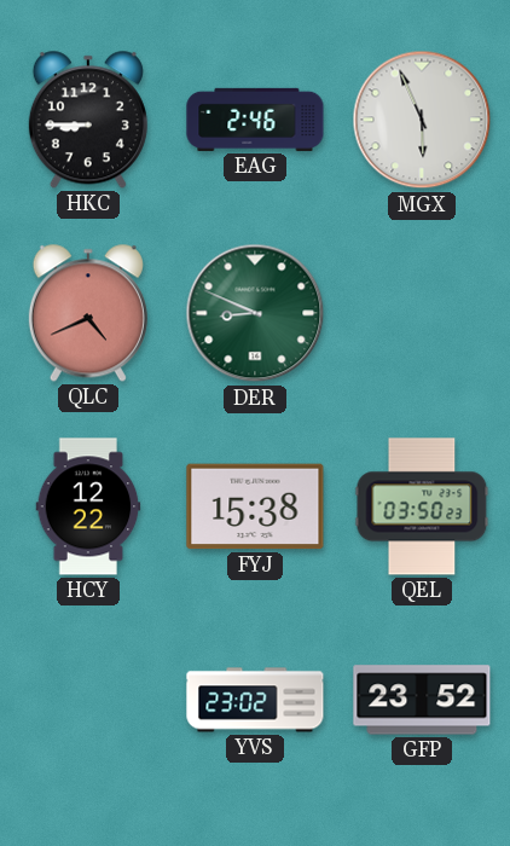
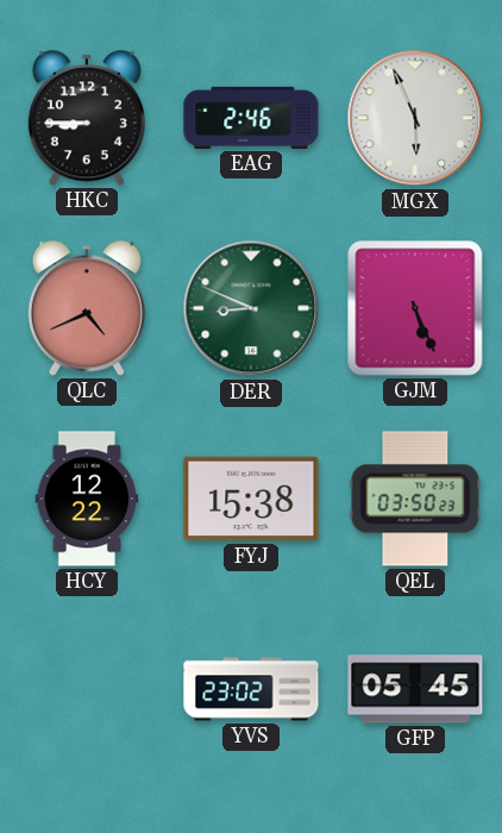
GJM: none -> 5:26
GFP: 23:52 -> 05:45
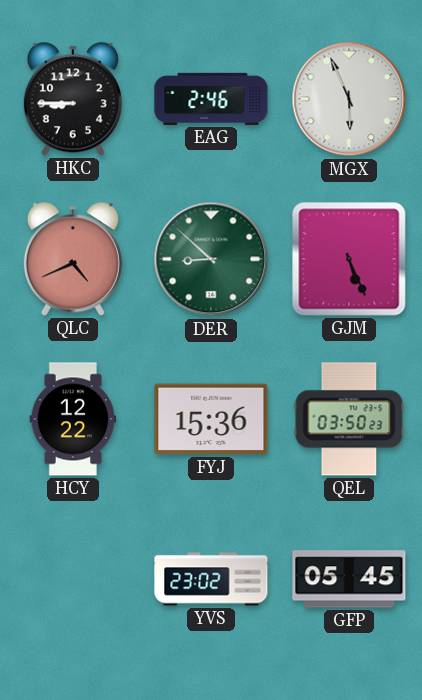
DER: 8:49 -> 8:52
FYJ: 15:38 -> 15:36
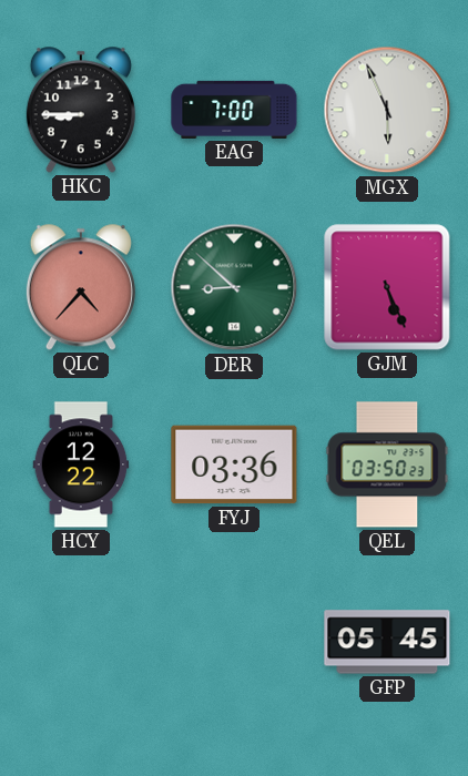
EAG: 2:46 -> 7:00
QLC: 4:41 -> 4:37
FYJ: 15:36 -> 03:36
YVS: 23:02 -> none
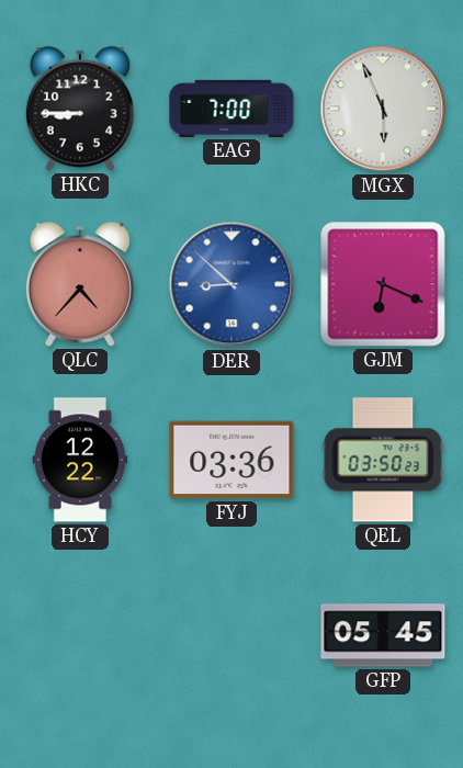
DER dial: green -> blue
GJM: 5:26 -> 6:19
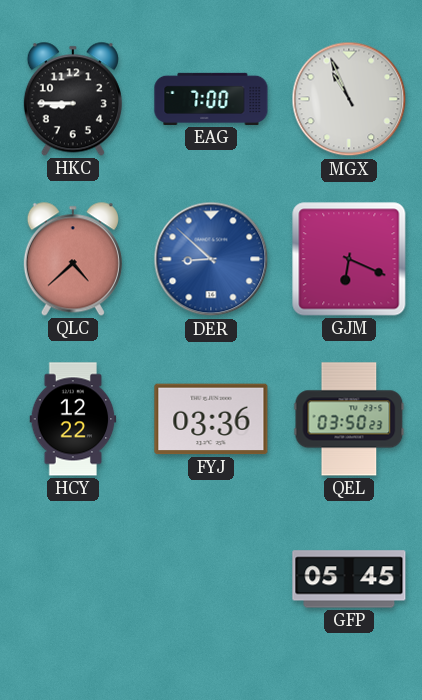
MGX: 5:56 -> 10:56
QLC: 4:37 -> 4:38
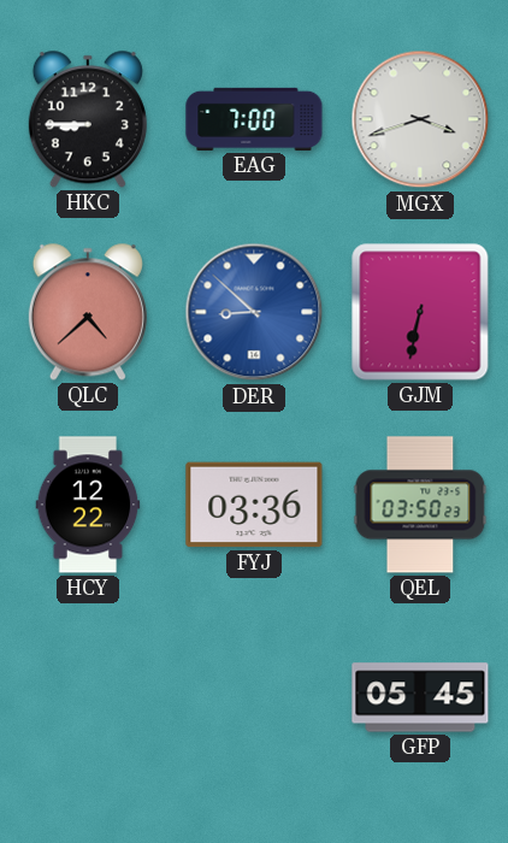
MGX: 10:56 -> 3:42
GJM: 6:19 -> 6:32
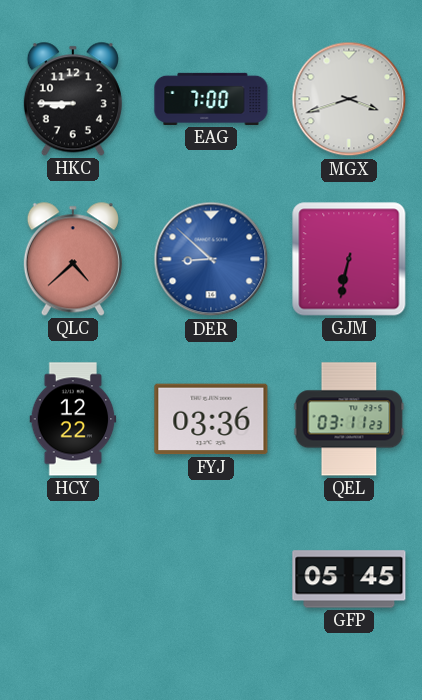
QEL: 03:50 -> 03:11
